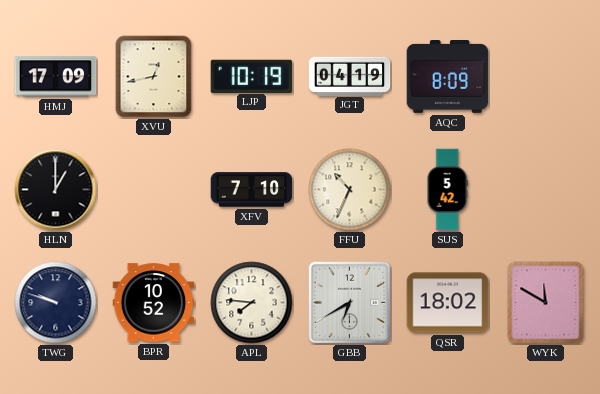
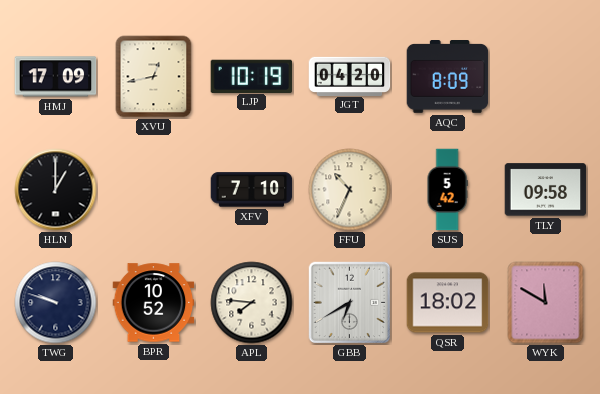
JGT: 04:19 -> 04:20
TLY: none -> 09:58
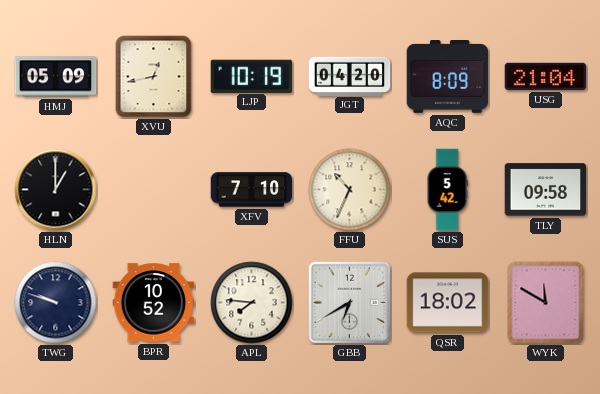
HMJ: 17:09 -> 05:09
USG: none -> 21:04
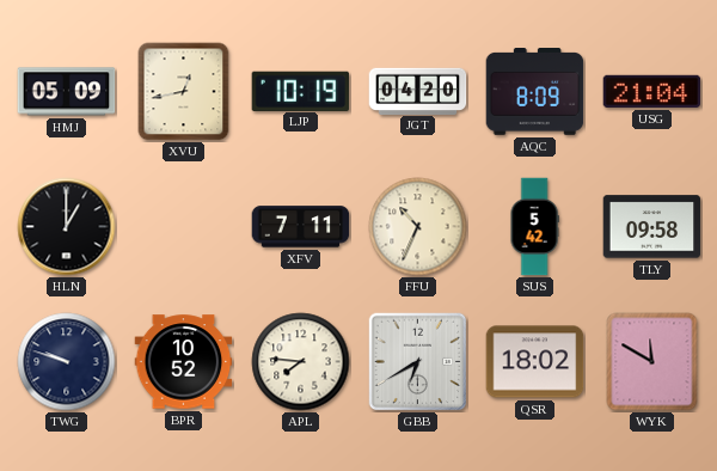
XFV: 7:10 -> 7:11
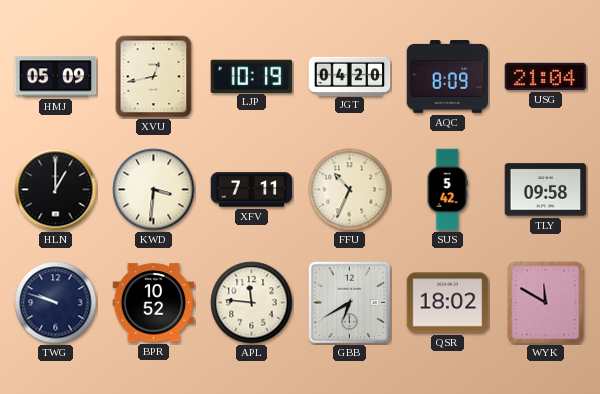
KWD: none -> 3:31
APL: 7:46 -> 11:46
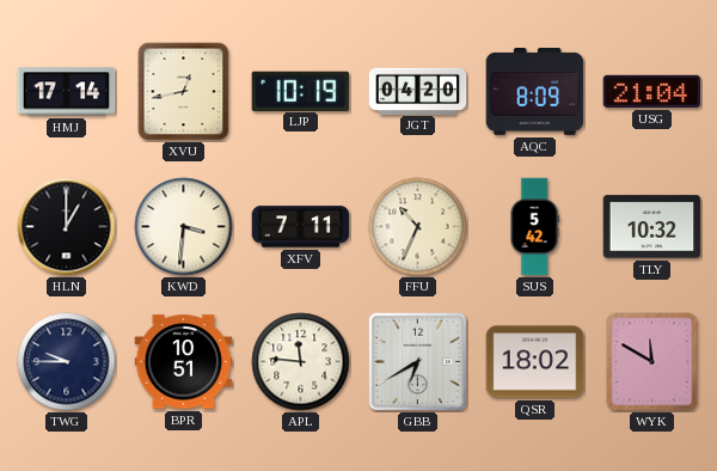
HMJ: 05:09 -> 17:14
TLY: 09:58 -> 10:32
TWG: 9:48 -> 9:45
BPR: 10:52 -> 10:51
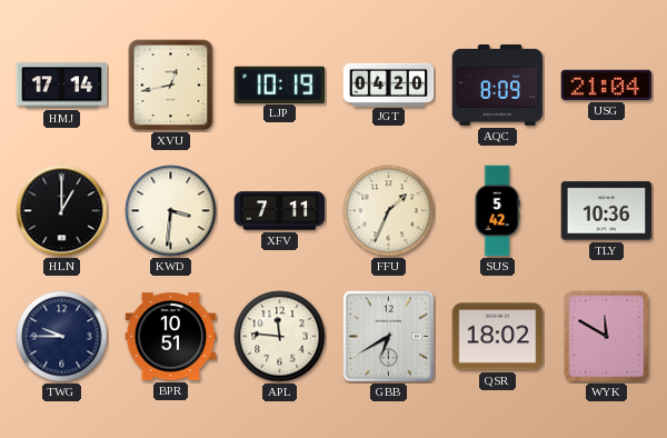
FFU: 10:34 -> 1:34
TLY: 10:32 -> 10:36
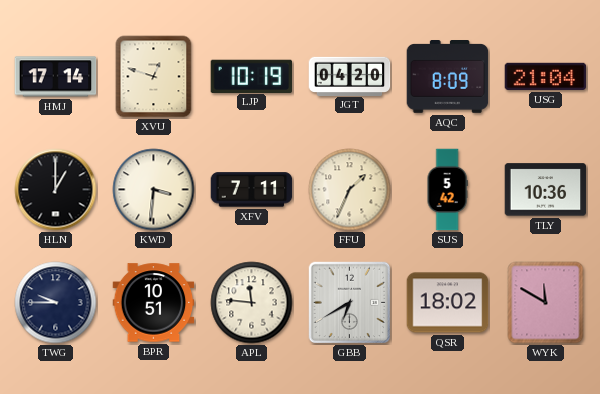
XVU: 12:43 -> 12:48
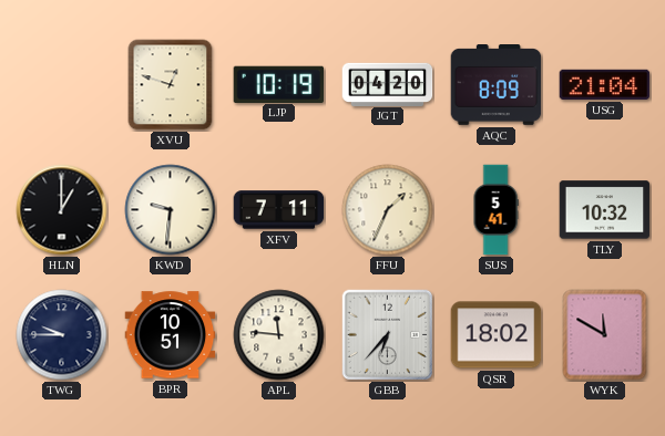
HMJ: 17:14 -> none
KWD: 3:31 -> 9:31
SUS: 5:42 -> 5:41
TLY: 10:36 -> 10:32
GBB: 6:40 -> 6:37
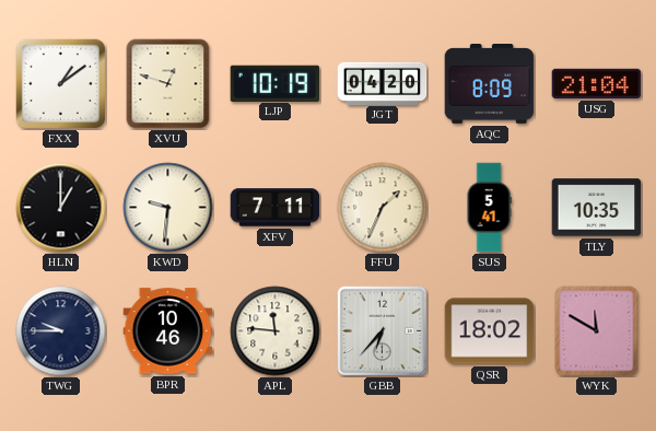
FXX: none -> 1:09
TLY: 10:32 -> 10:35
BPR: 10:51 -> 10:46
